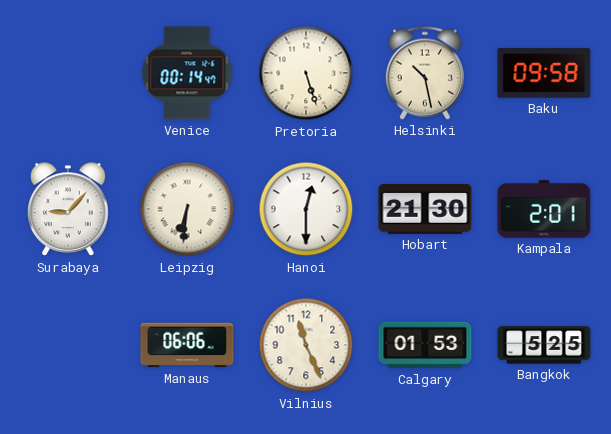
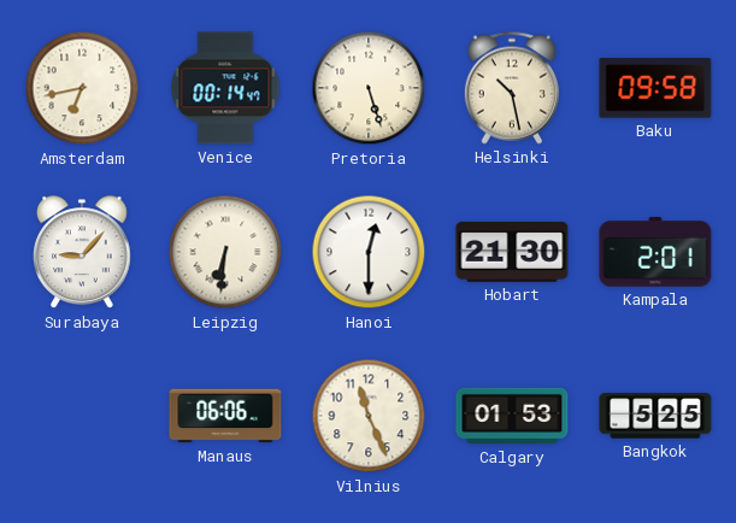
Amsterdam: none -> 6:43
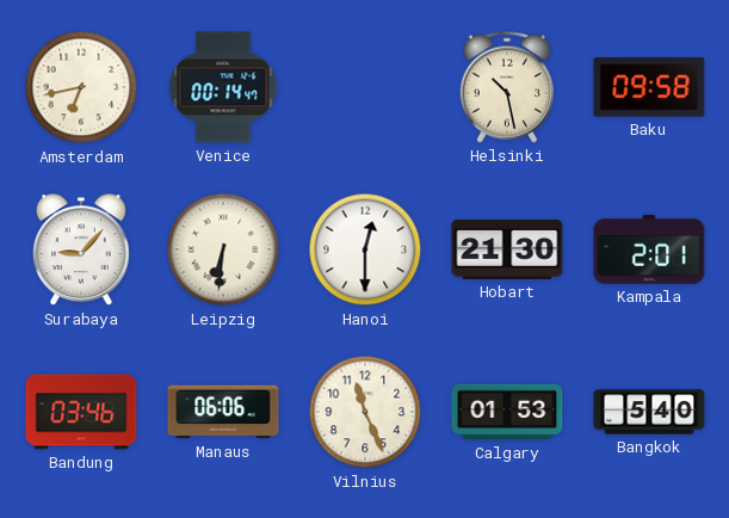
Pretoria: 5:27 -> none
Bandung: none -> 03:46
Bangkok: 5:25 -> 5:40
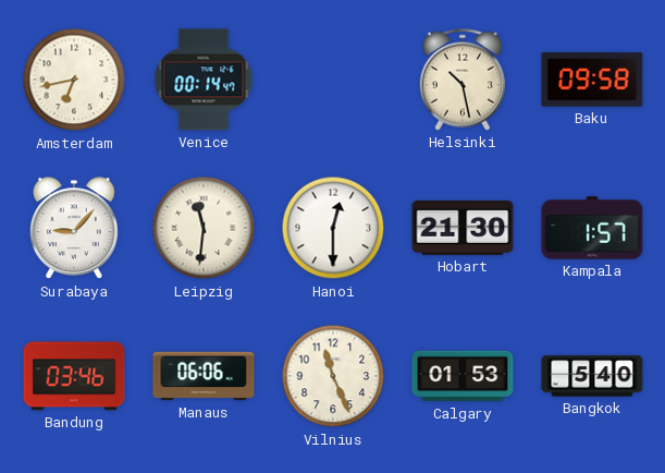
Leipzig: 6:31 -> 11:31
Kampala: 2:01 -> 1:57
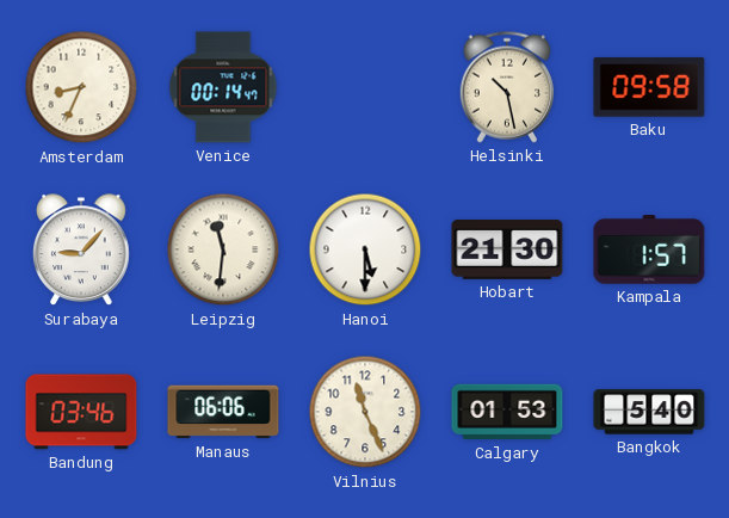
Amsterdam: 6:43 -> 8:34
Hanoi: 12:30 -> 5:30
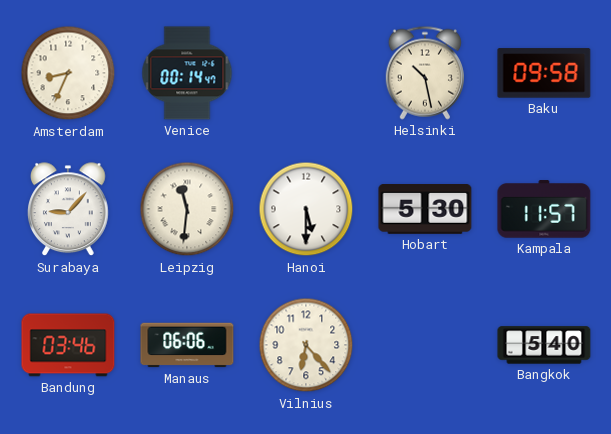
Hobart: 21:30 -> 5:30
Kampala: 1:57 -> 11:57
Vilnius: 11:26 -> 6:23
Calgary: 01:53 -> none
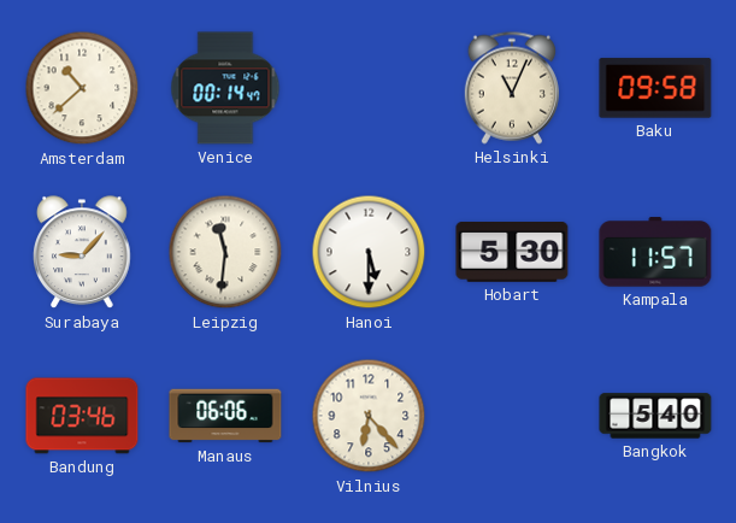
Amsterdam: 8:34 -> 10:38
Helsinki: 10:28 -> 11:04
